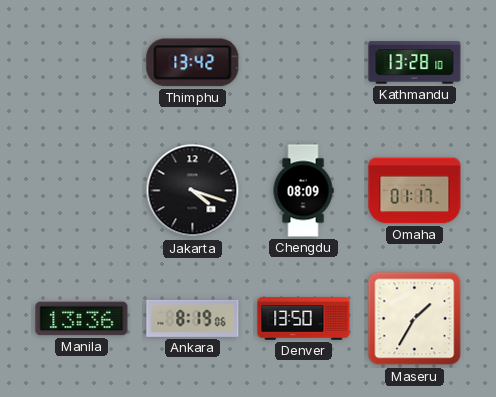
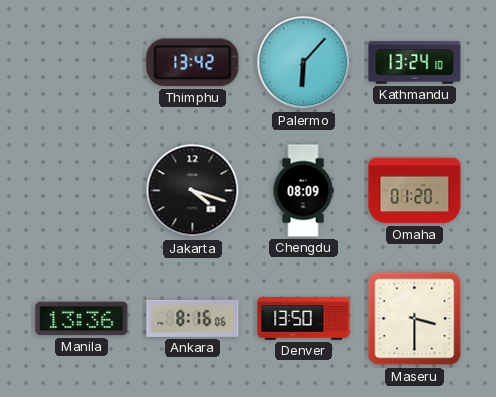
Palermo: none -> 6:07
Kathmandu: 13:28 -> 13:24
Omaha: 01:17 -> 01:20
Ankara: 8:19 -> 8:16
Maseru: 1:35 -> 3:30
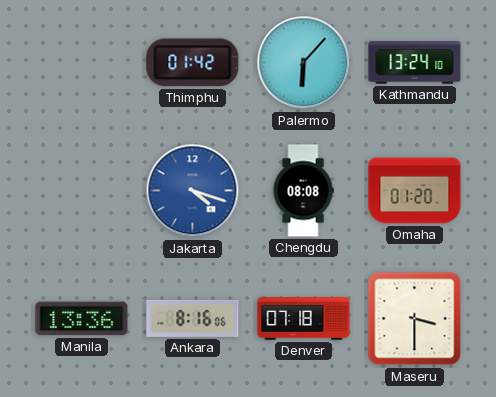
Thimphu: 13:42 -> 01:42
Jakarta dial: black -> blue
Chengdu: 08:09 -> 08:08
Denver: 13:50 -> 07:18
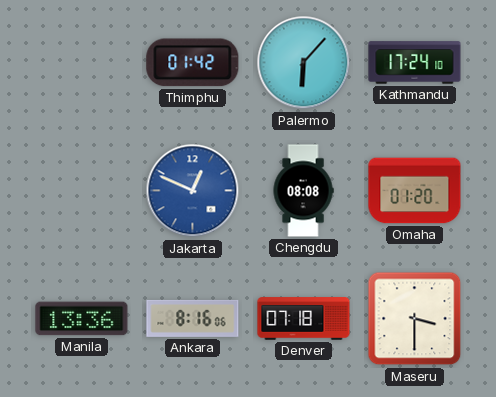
Kathmandu: 13:24 -> 17:24
Jakarta: 4:18 -> 12:49
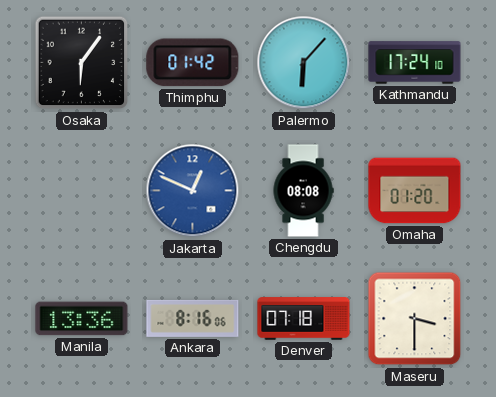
Osaka: none -> 6:06
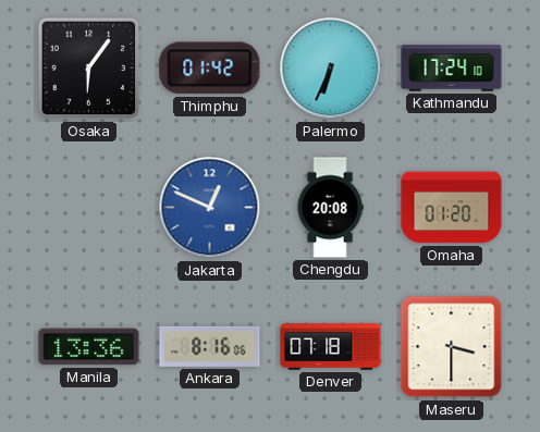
Palermo: 6:07 -> 6:34
Chengdu: 08:08 -> 20:08
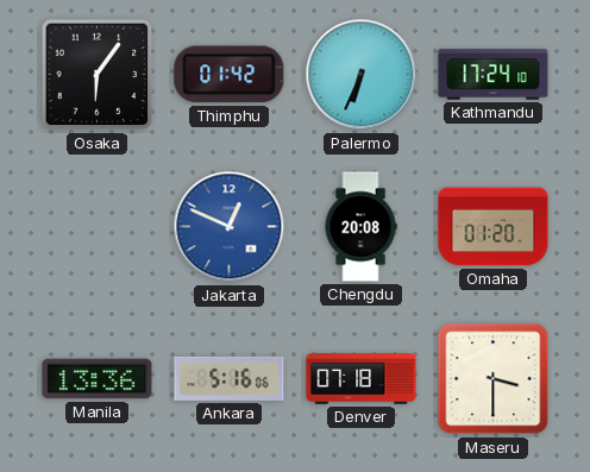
Ankara: 8:16 -> 5:16
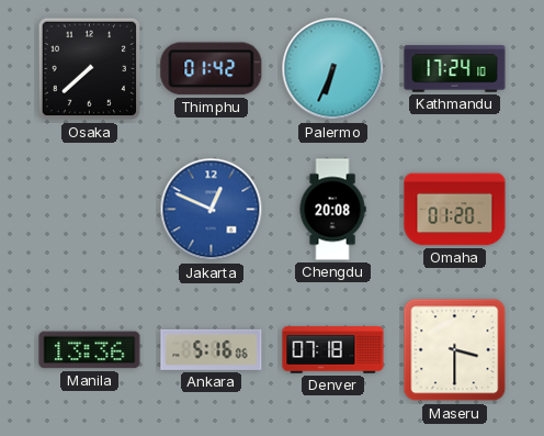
Osaka: 6:06 -> 7:38
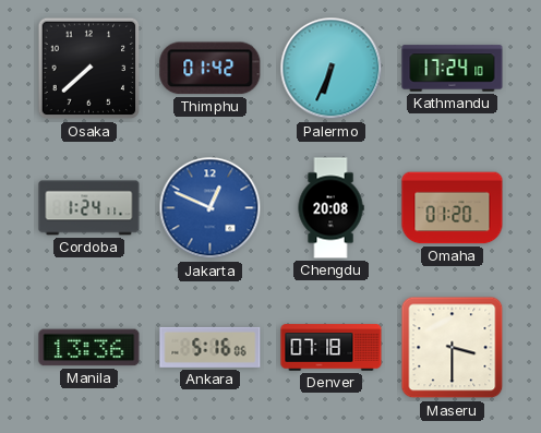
Cordoba: none -> 1:24
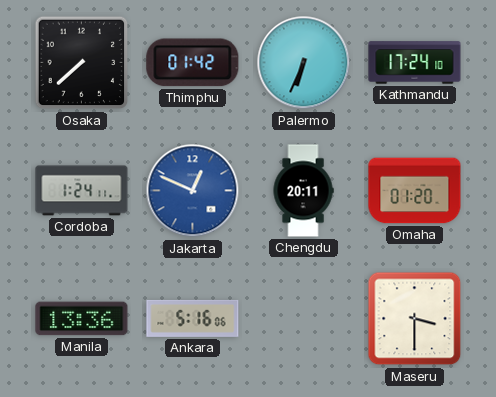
Chengdu: 20:08 -> 20:11
Denver: 07:18 -> none
